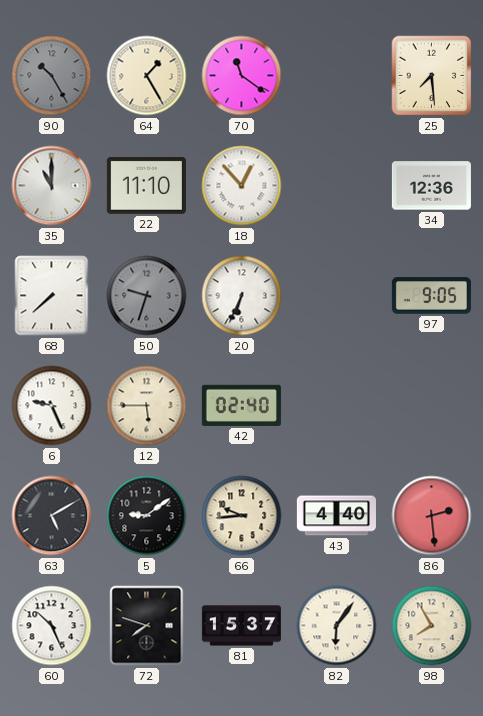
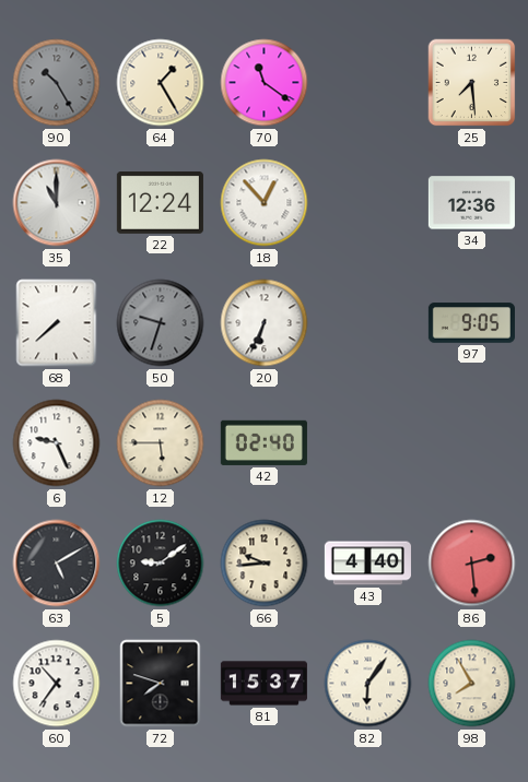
22: 11:10 -> 12:24
60: 10:26 -> 10:36
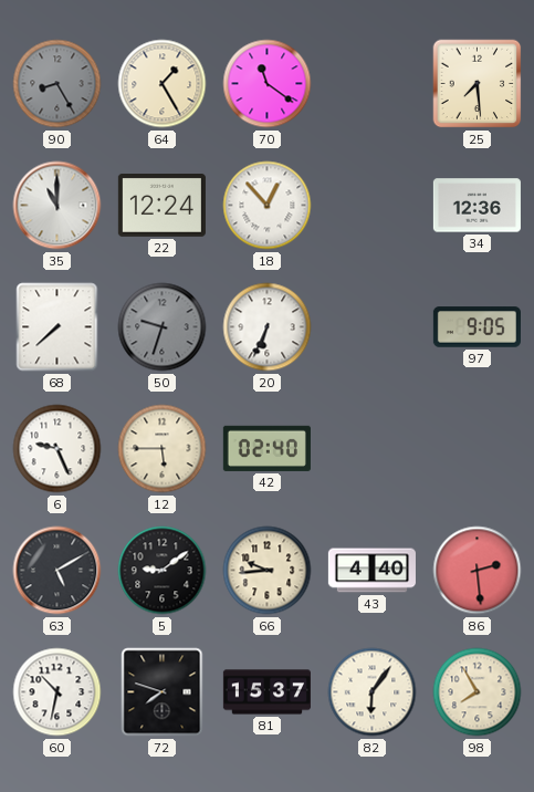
90: 10:25 -> 8:25
60: 10:36 -> 10:32
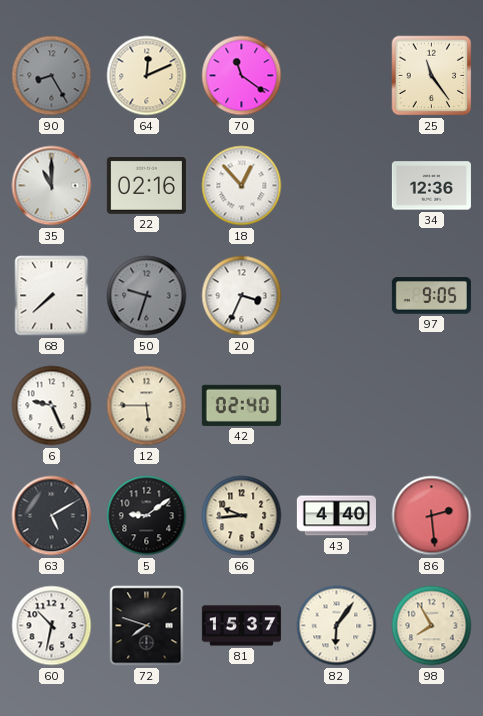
64: 1:25 -> 12:11
25: 7:29 -> 11:24
22: 12:24 -> 02:16
20: 6:34 -> 3:34
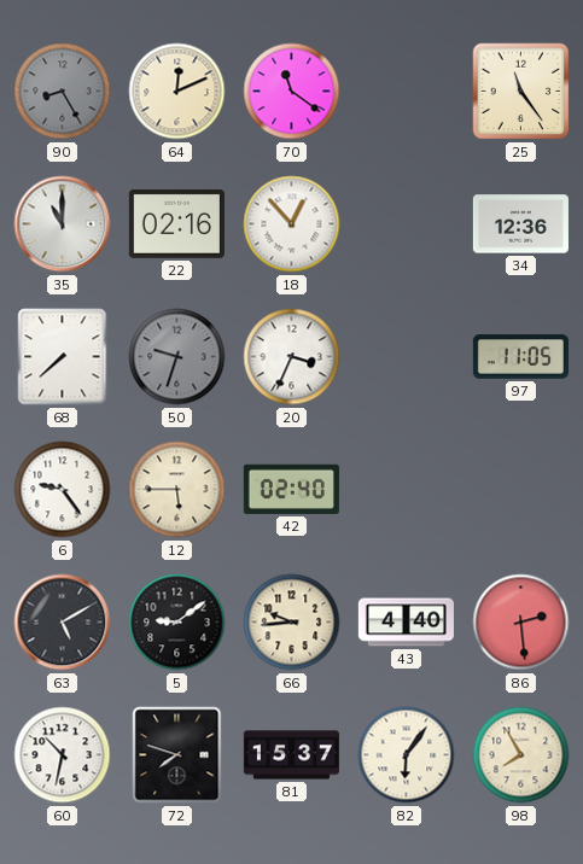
97: 9:05 -> 11:05
6: 9:26 -> 9:24
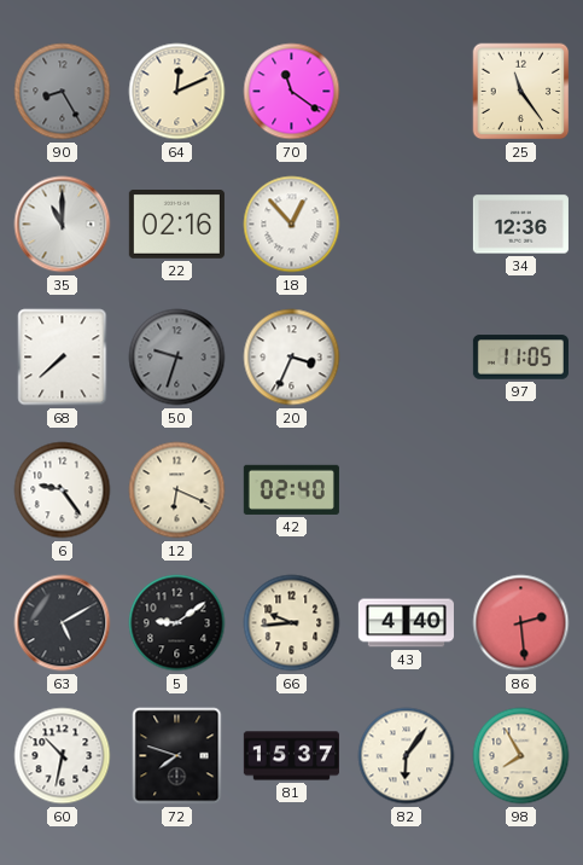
12: 5:45 -> 6:19
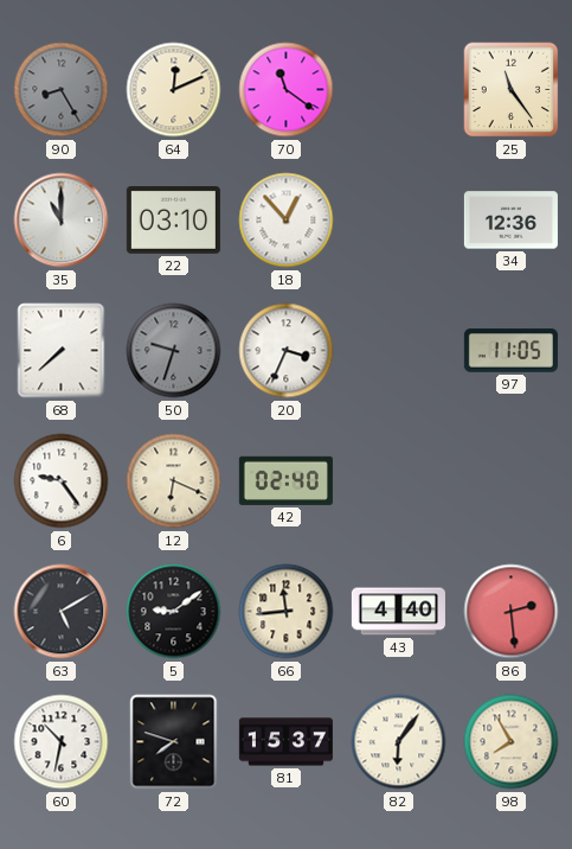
22: 02:16 -> 03:10
66: 9:44 -> 11:44
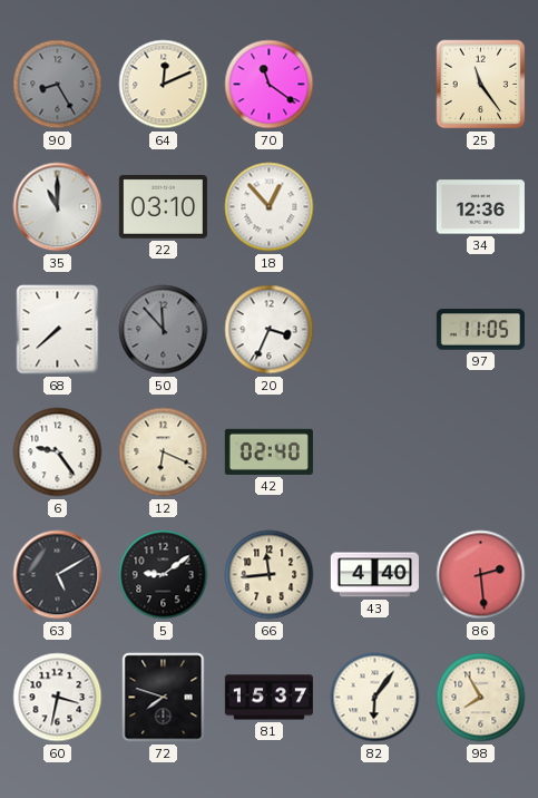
50: 9:33 -> 11:53
60: 10:32 -> 3:32
